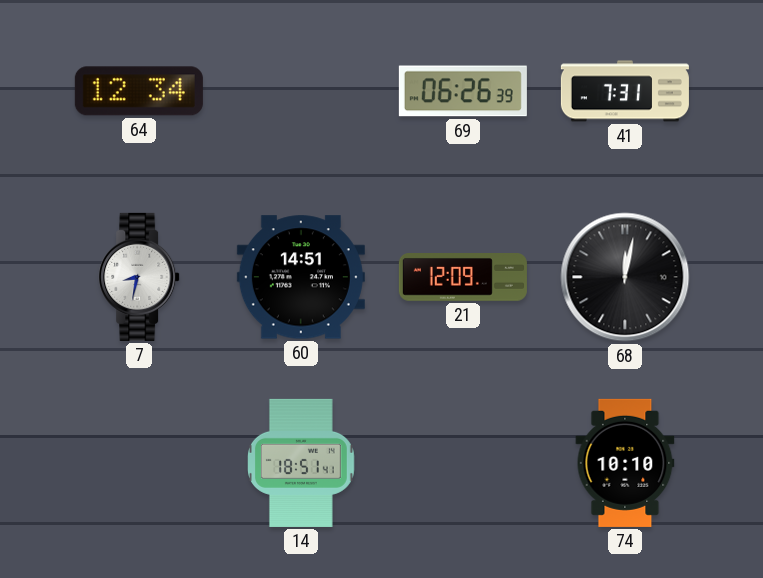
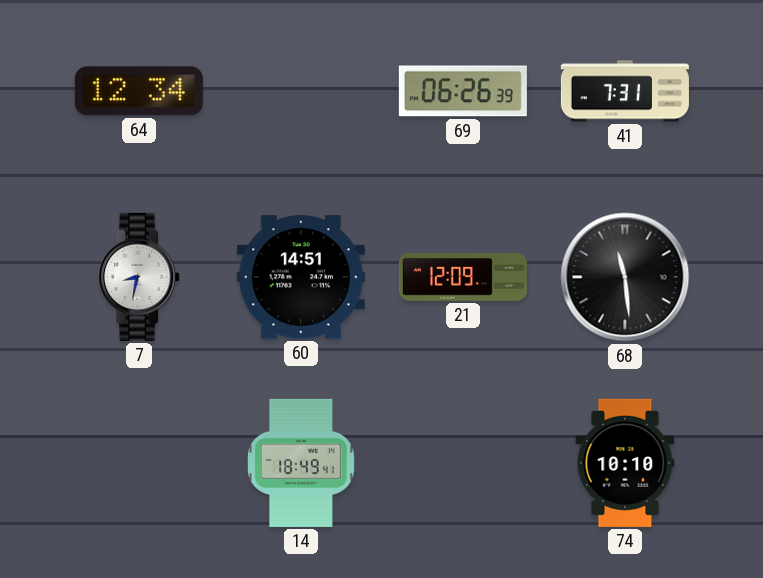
68: 12:02 -> 11:29
14: 18:51 -> 18:49
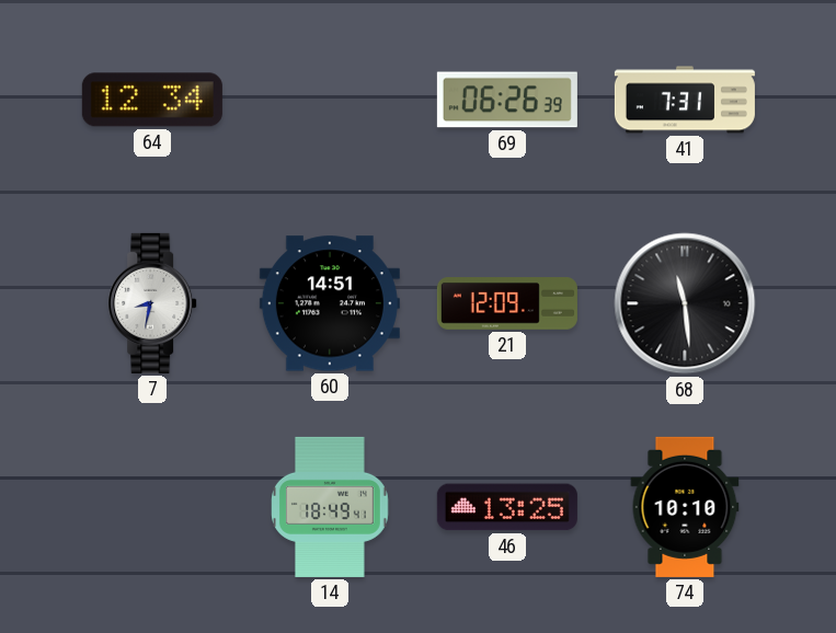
46: none -> 13:25
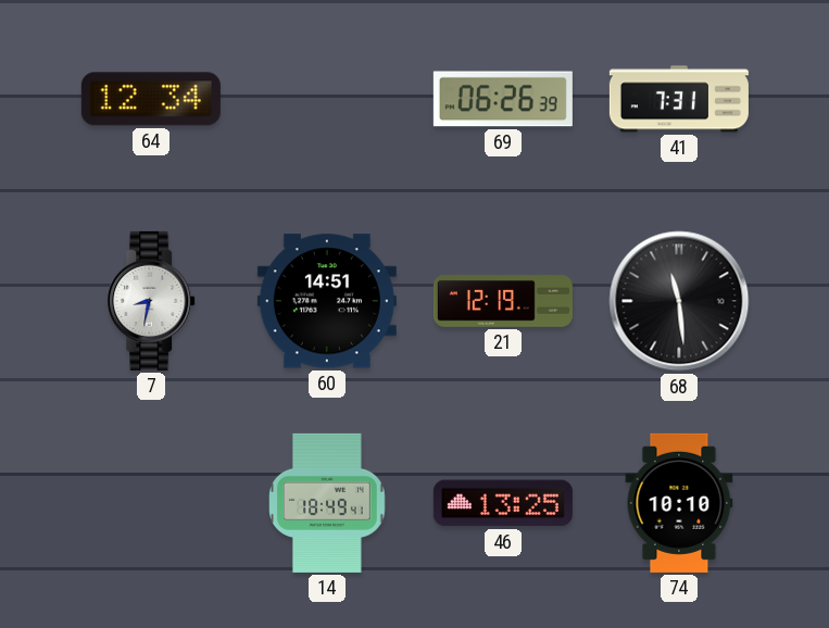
21: 12:09 -> 12:19
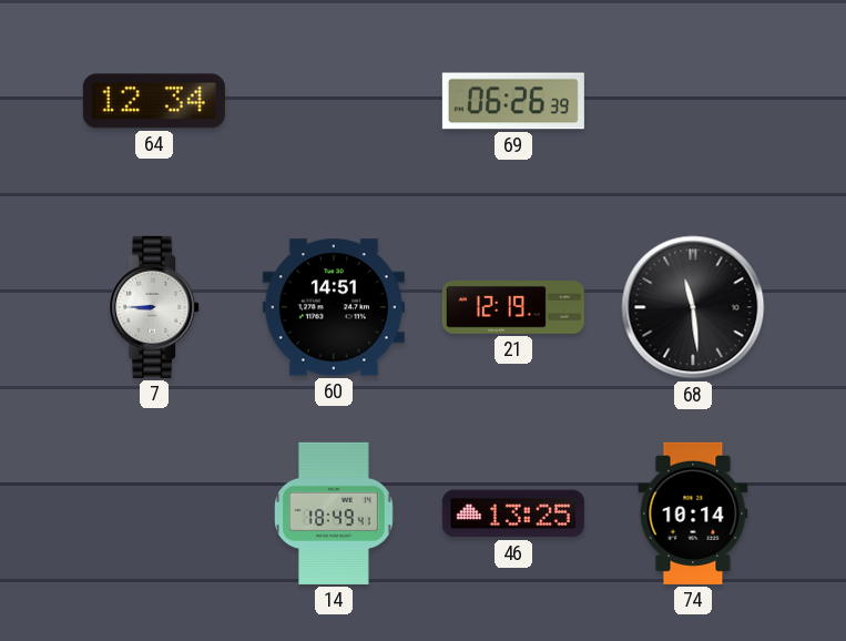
41: 7:31 -> none
7: 8:32 -> 8:45
74: 10:10 -> 10:14
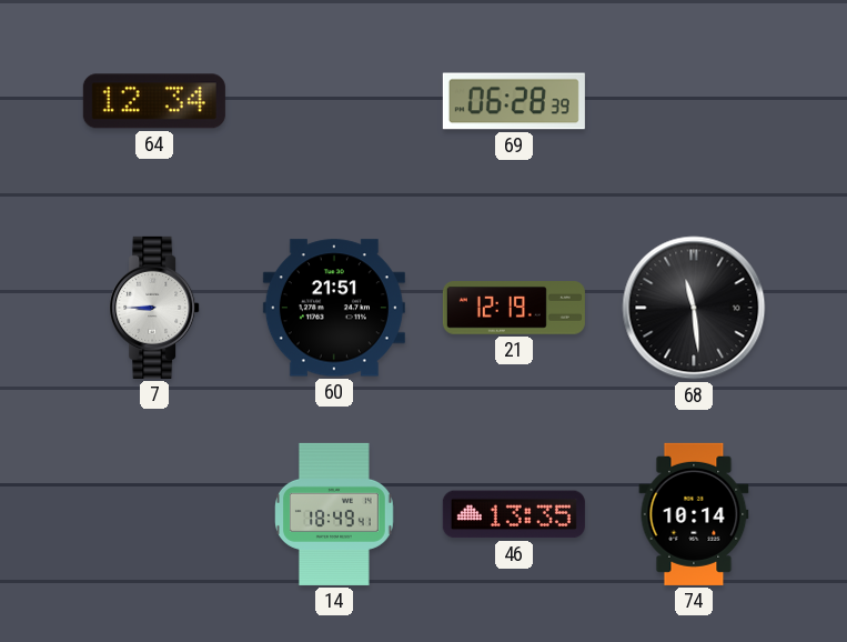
69: 06:26 -> 06:28
60: 14:51 -> 21:51
46: 13:25 -> 13:35
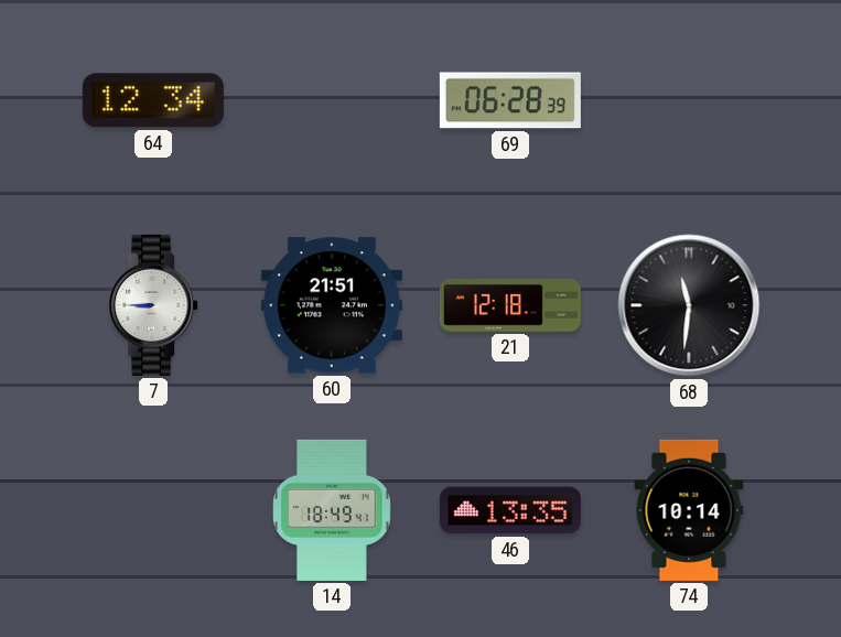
21: 12:19 -> 12:18
68: 11:29 -> 11:31
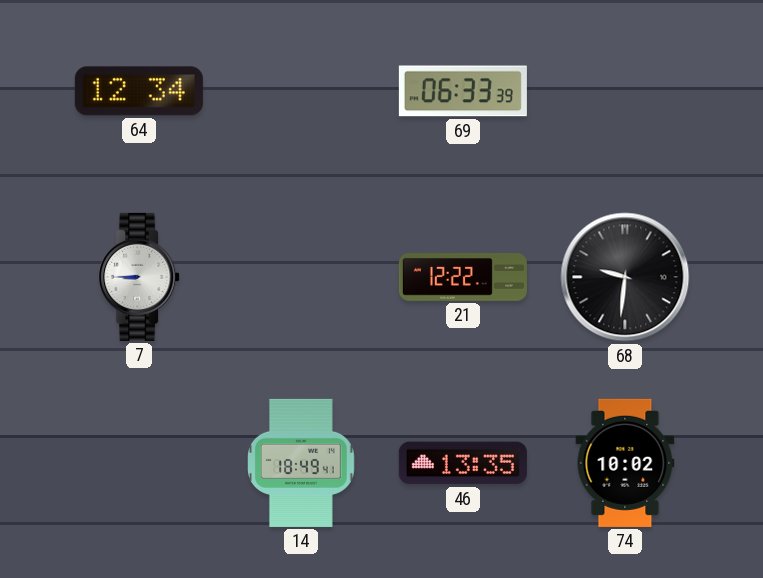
69: 06:28 -> 06:33
60: 21:51 -> none
21: 12:18 -> 12:22
68: 11:31 -> 9:31
74: 10:14 -> 10:02
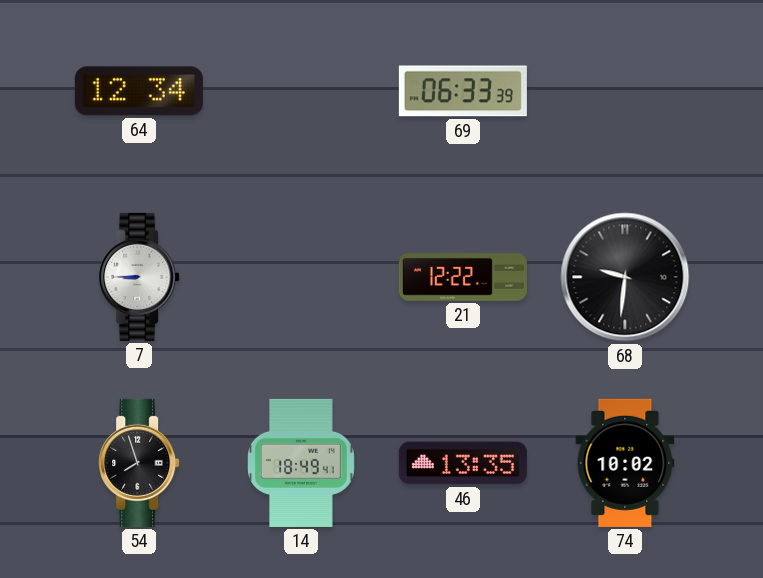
54: none -> 7:57
